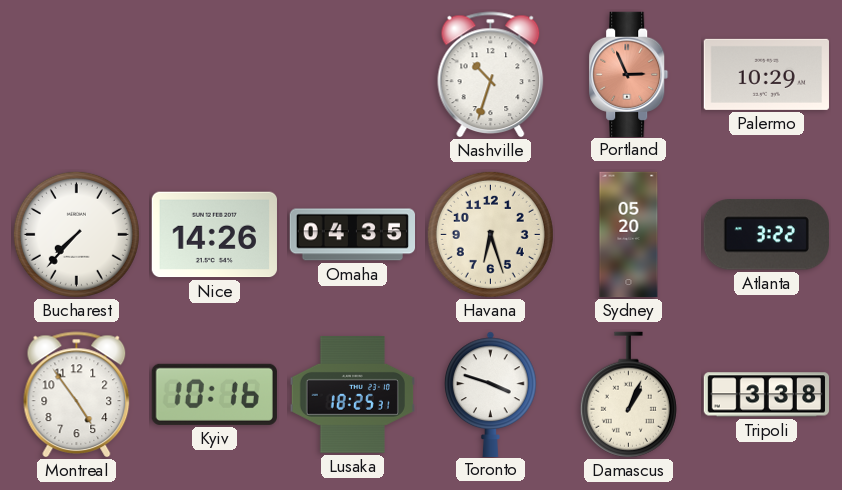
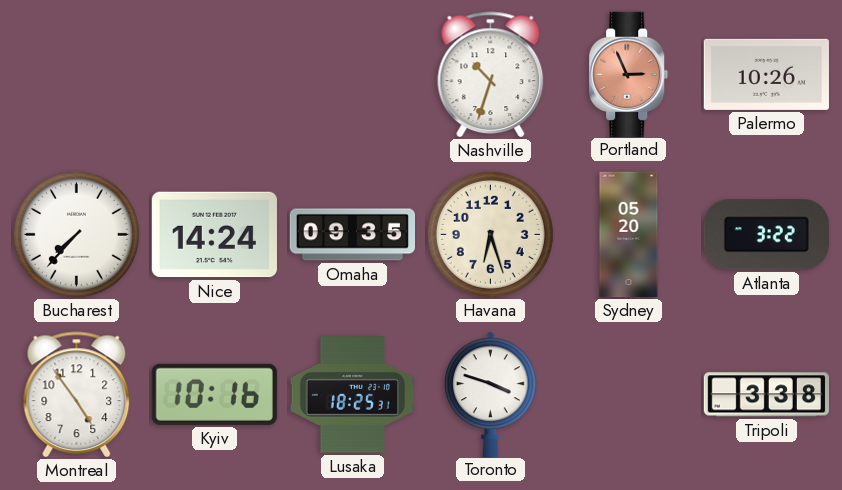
Palermo: 10:29 -> 10:26
Nice: 14:26 -> 14:24
Omaha: 04:35 -> 09:35
Damascus: 1:04 -> none
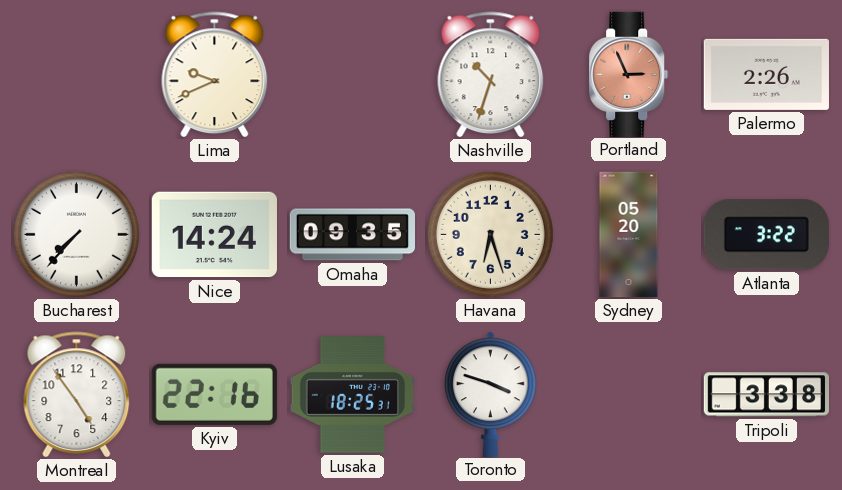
Lima: none -> 9:41
Palermo: 10:26 -> 2:26
Kyiv: 10:16 -> 22:16
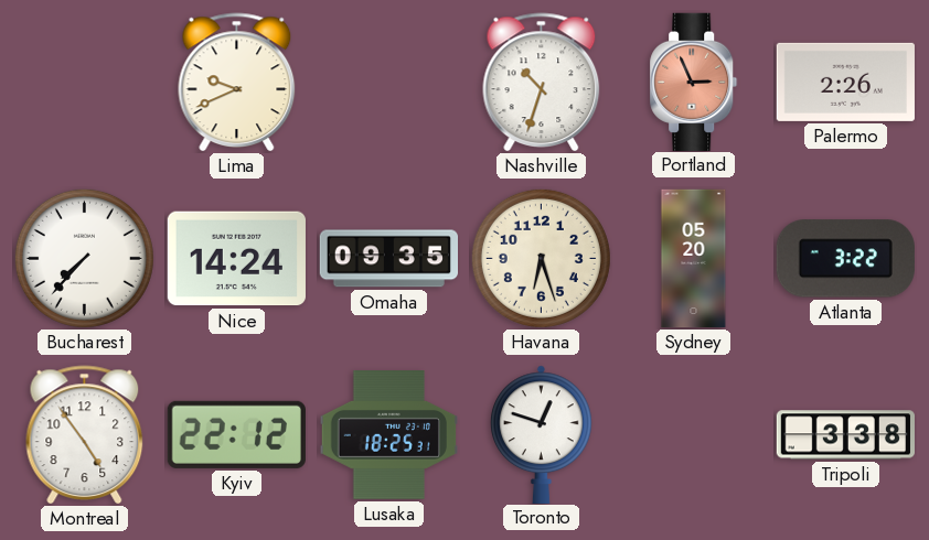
Kyiv: 22:16 -> 22:12
Toronto: 3:48 -> 12:48
